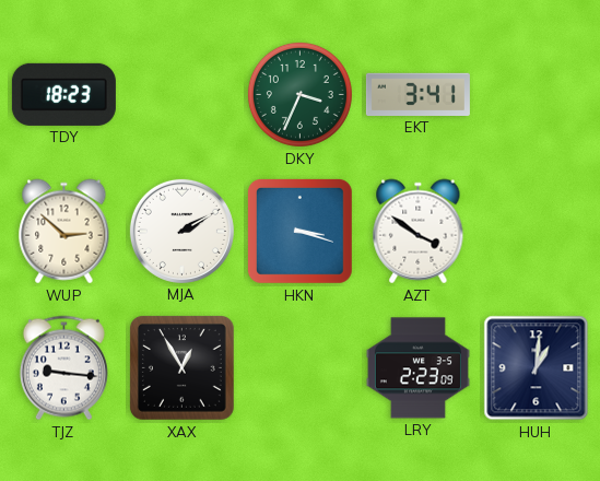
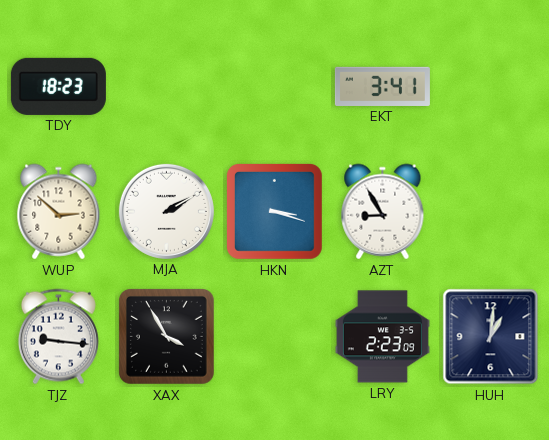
DKY: 3:34 -> none
AZT: 3:51 -> 8:55
XAX: 12:55 -> 3:55
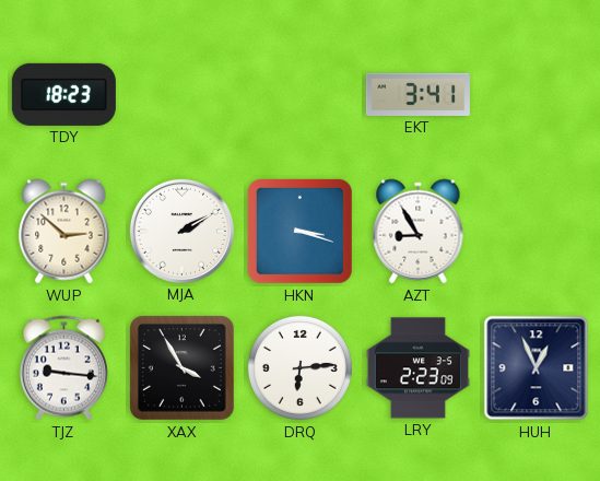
DRQ: none -> 6:14
HUH: 1:01 -> 12:56
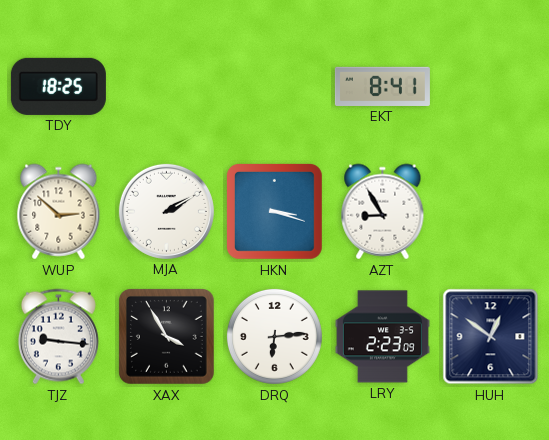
TDY: 18:23 -> 18:25
EKT: 3:41 -> 8:41
HUH: 12:56 -> 12:51
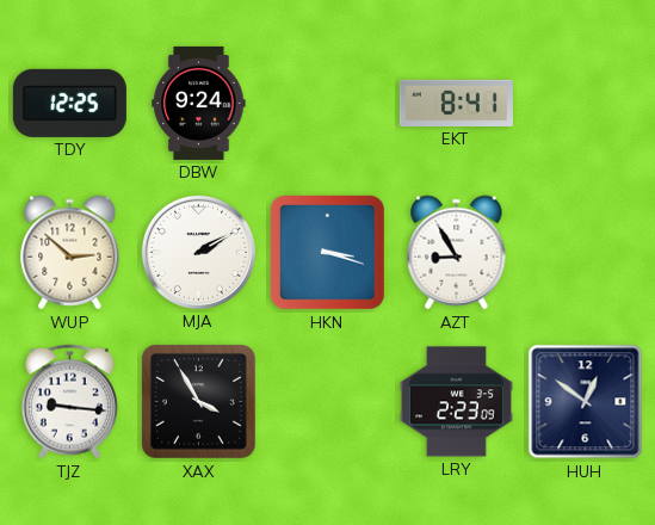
TDY: 18:25 -> 12:25
DBW: none -> 9:24
DRQ: 6:14 -> none
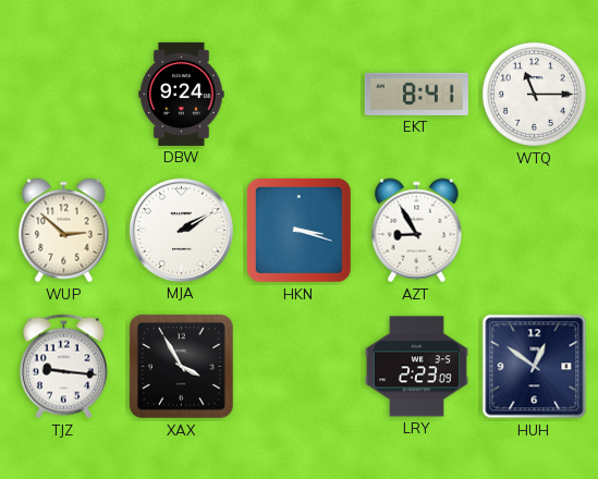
TDY: 12:25 -> none
WTQ: none -> 11:15
